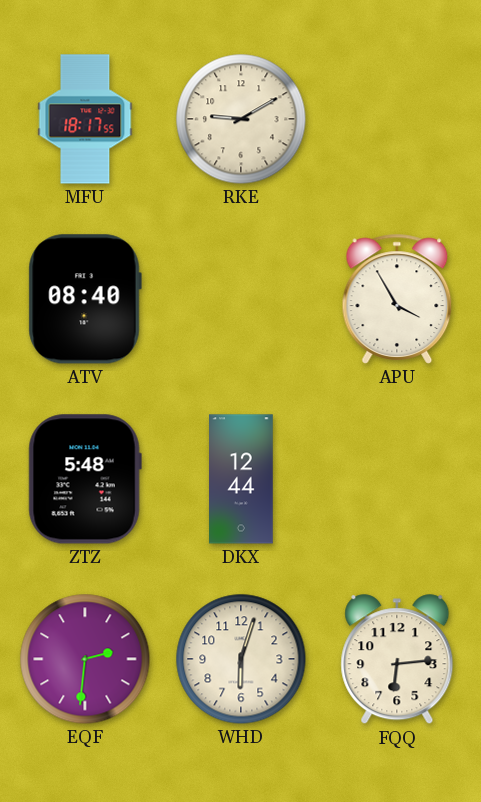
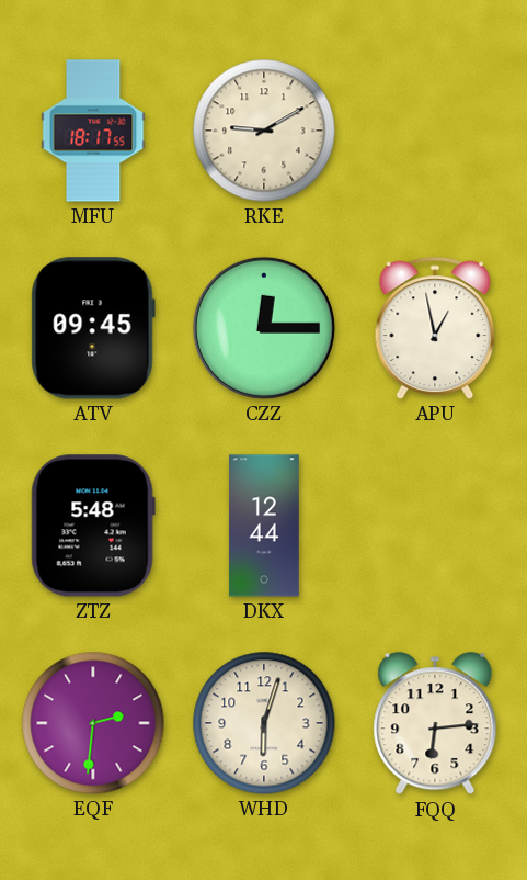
ATV: 08:40 -> 09:45
CZZ: none -> 12:15
APU: 3:55 -> 12:58
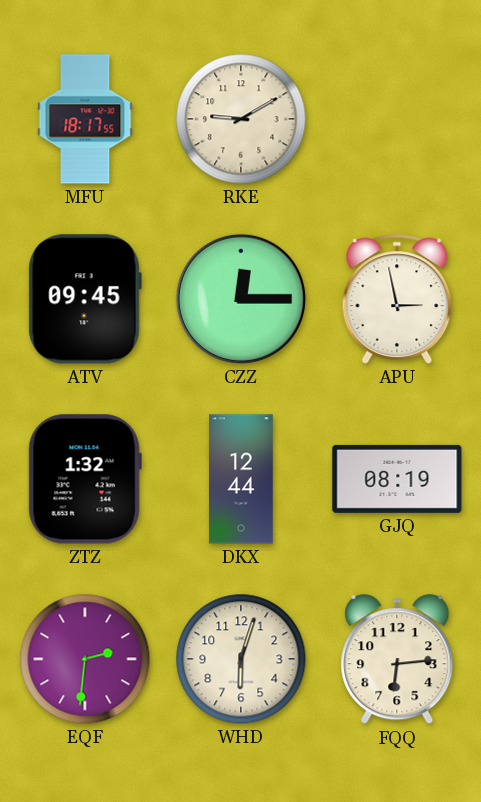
APU: 12:58 -> 2:58
ZTZ: 5:48 -> 1:32
GJQ: none -> 08:19
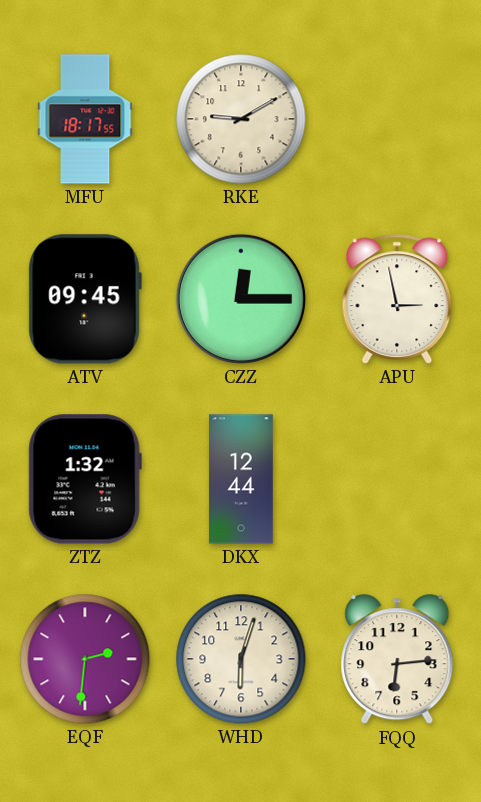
GJQ: 08:19 -> none
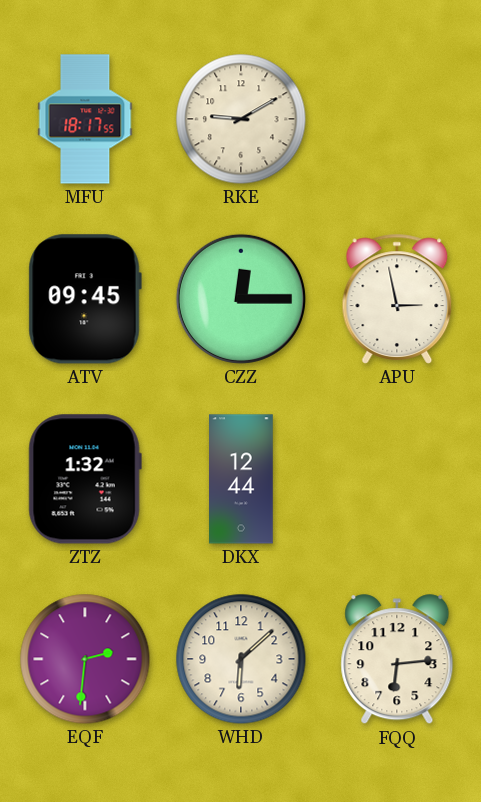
WHD: 6:03 -> 6:08
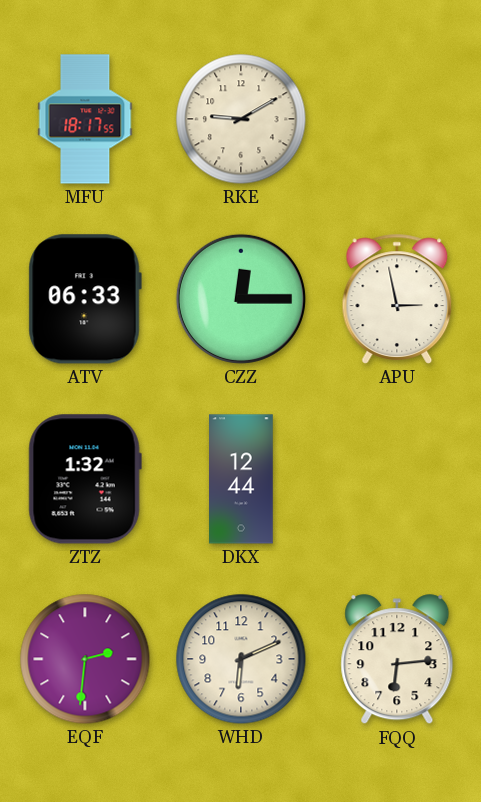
ATV: 09:45 -> 06:33
WHD: 6:08 -> 6:11
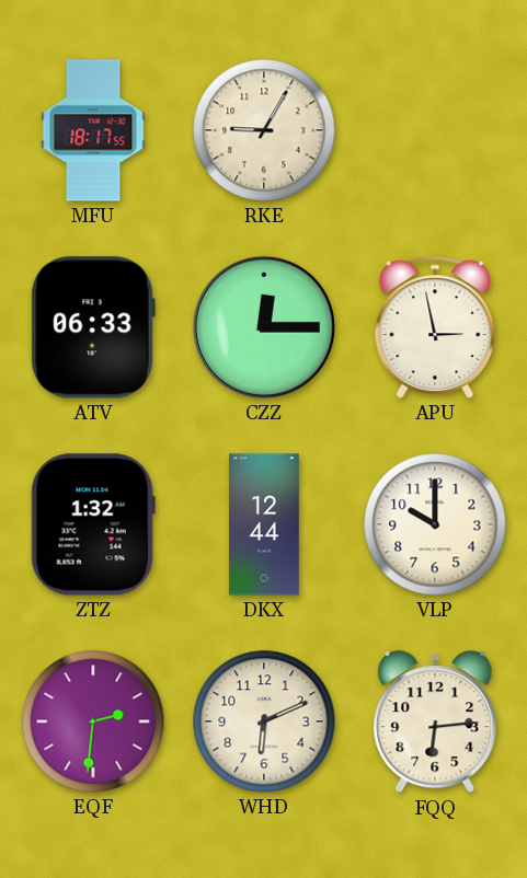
RKE: 9:10 -> 9:05
VLP: none -> 10:00
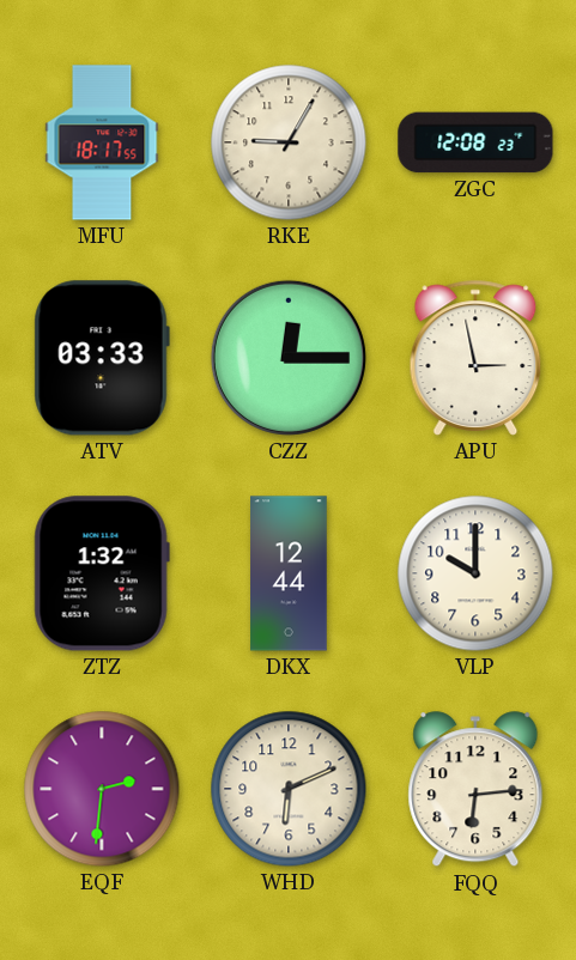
ZGC: none -> 12:08
ATV: 06:33 -> 03:33
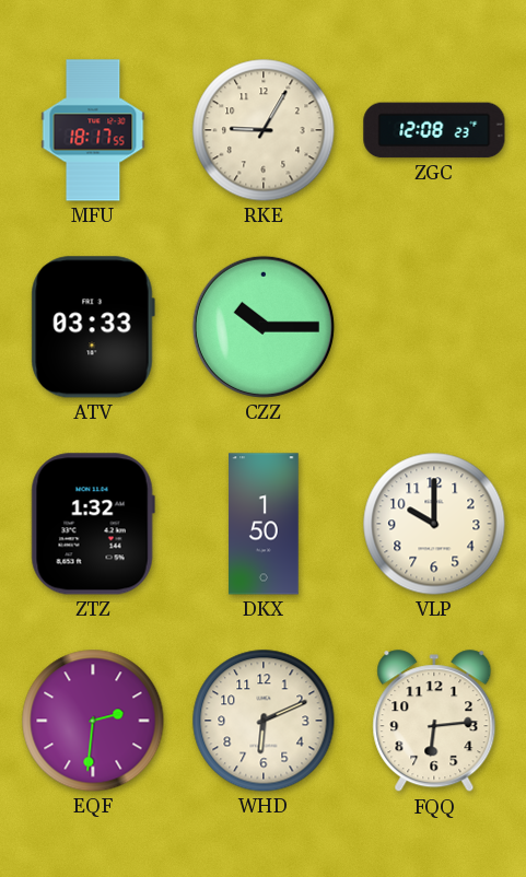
CZZ: 12:15 -> 10:15
APU: 2:58 -> none
DKX: 12:44 -> 1:50
